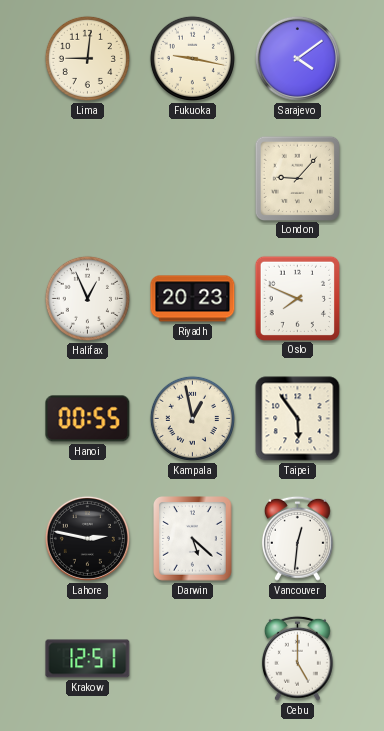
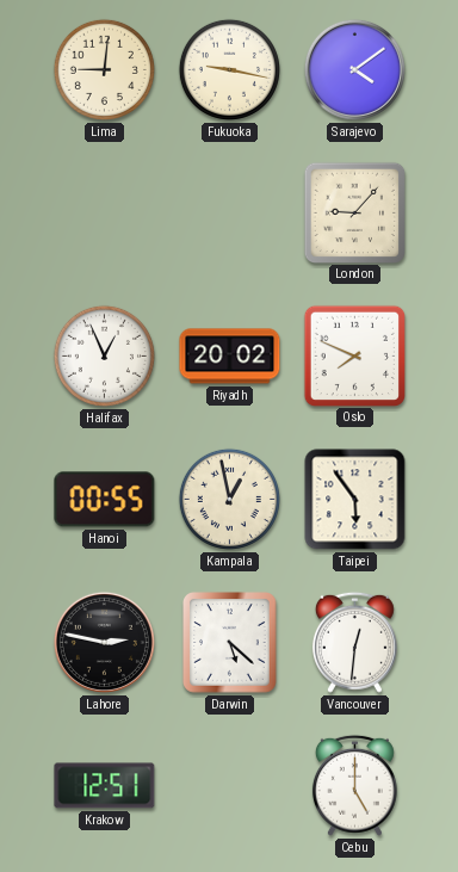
Riyadh: 20:23 -> 20:02
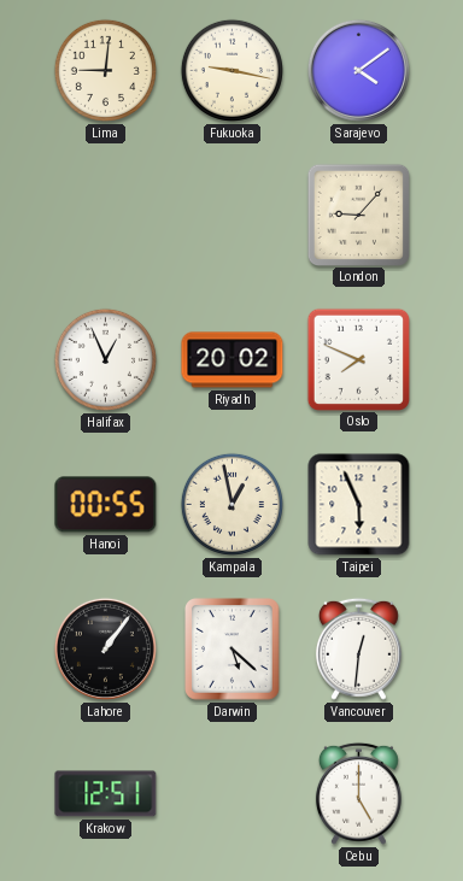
Taipei: 5:54 -> 5:56
Lahore: 2:47 -> 1:06
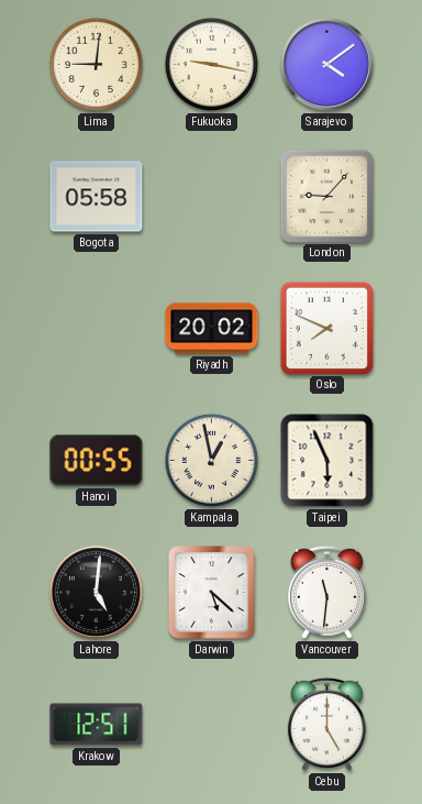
Bogota: none -> 05:58
Halifax: 12:56 -> none
Lahore: 1:06 -> 5:01
Vancouver: 12:31 -> 11:31
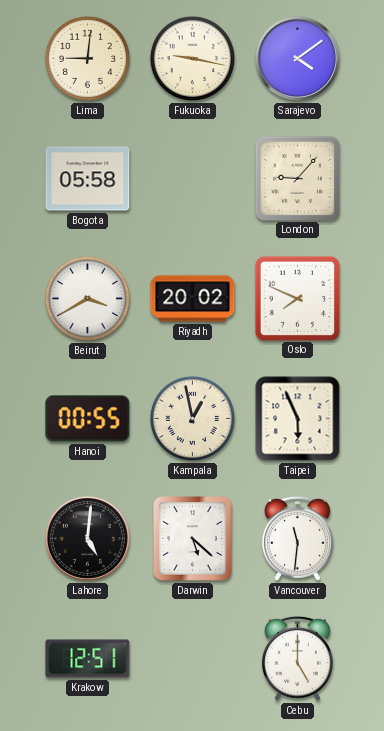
Beirut: none -> 3:40
